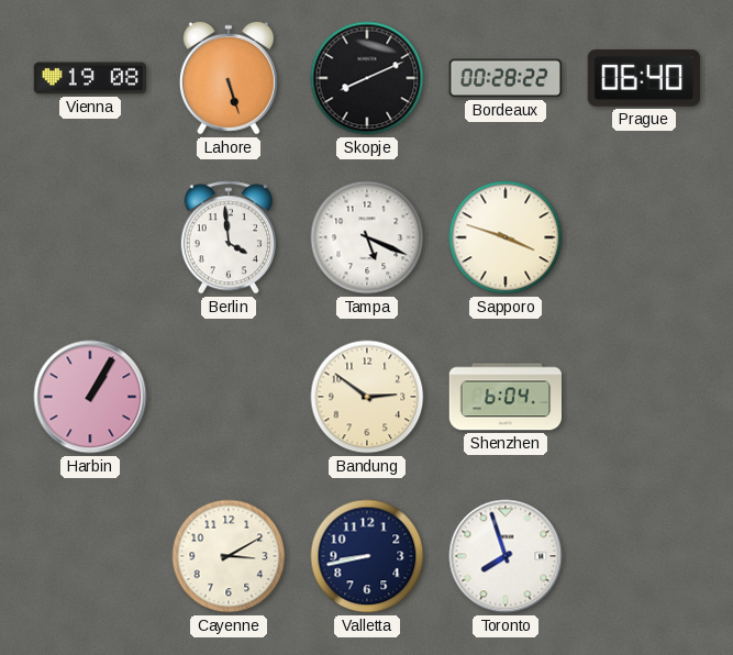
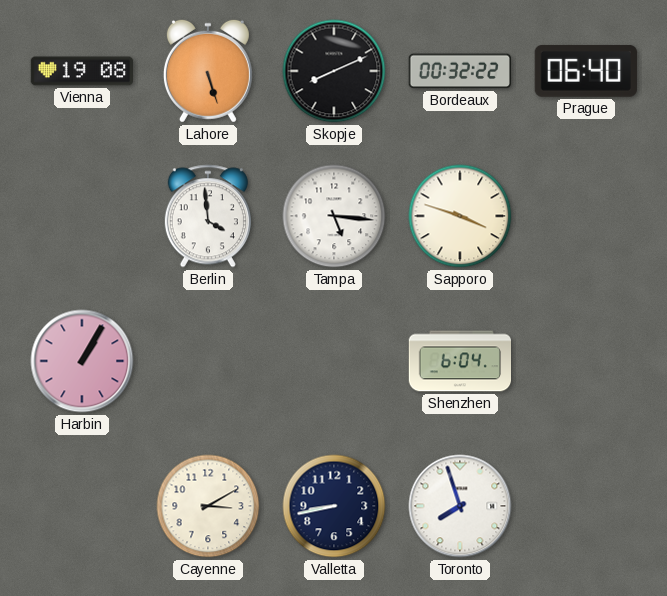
Bordeaux: 00:28 -> 00:32
Tampa: 5:19 -> 5:16
Bandung: 2:51 -> none
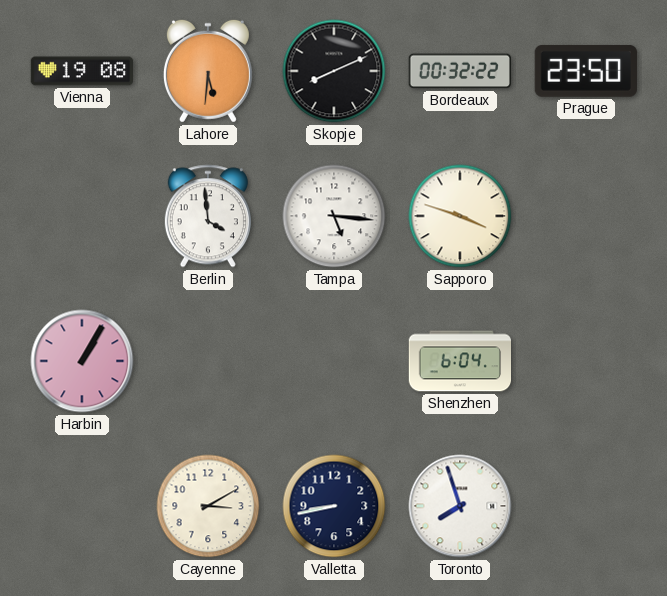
Lahore: 5:27 -> 5:31
Prague: 06:40 -> 23:50
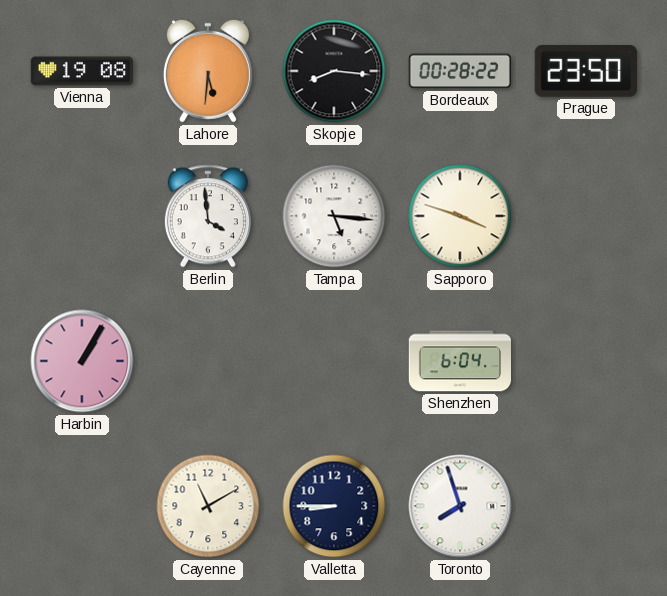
Skopje: 8:11 -> 8:16
Bordeaux: 00:32 -> 00:28
Cayenne: 3:10 -> 11:10
Valletta: 8:43 -> 8:45
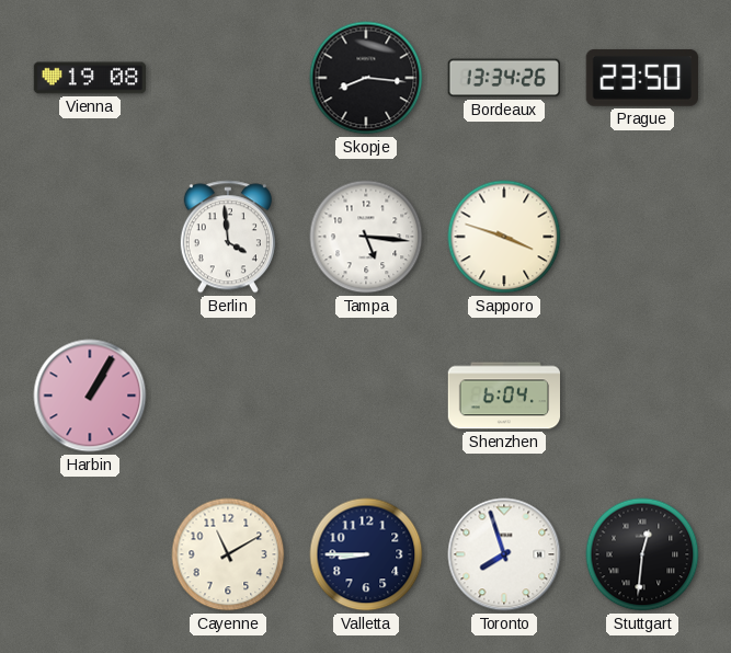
Lahore: 5:31 -> none
Bordeaux: 00:28 -> 13:34
Stuttgart: none -> 12:31
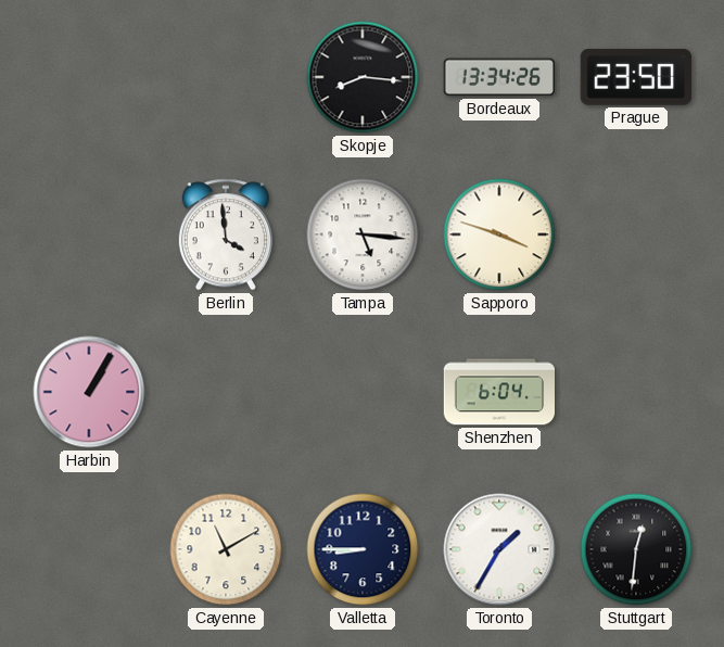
Vienna: 19:08 -> none
Toronto: 7:57 -> 1:35
